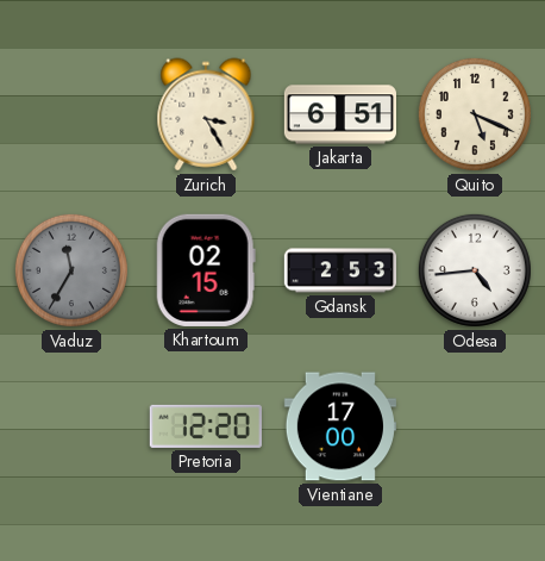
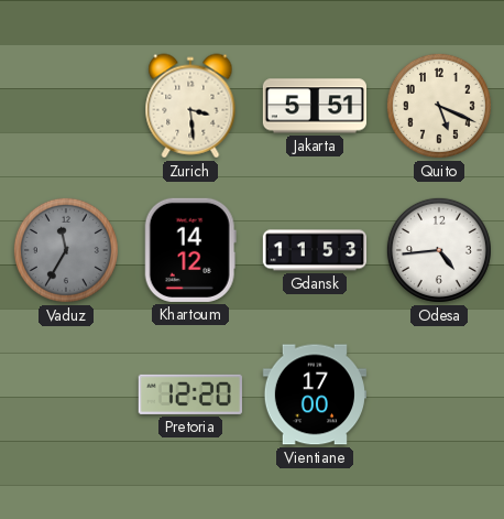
Zurich: 3:25 -> 3:29
Jakarta: 6:51 -> 5:51
Khartoum: 02:15 -> 14:12
Gdansk: 2:53 -> 11:53
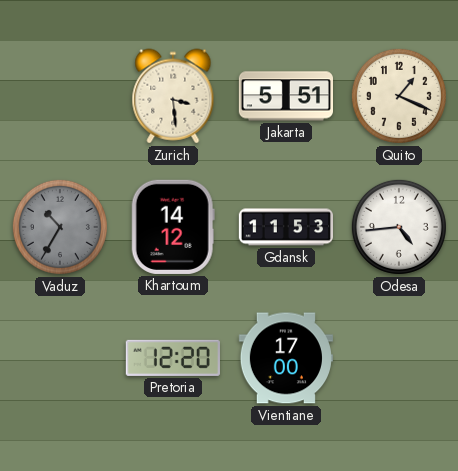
Quito: 5:19 -> 1:19
Vaduz: 11:35 -> 10:35
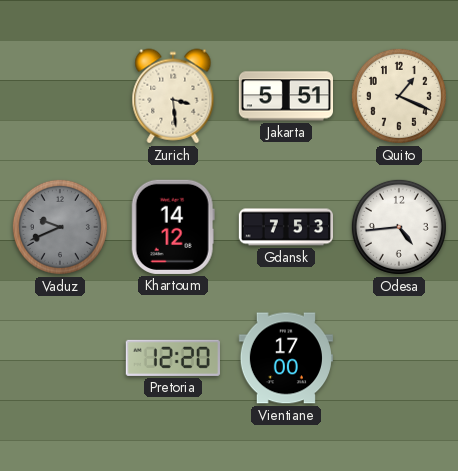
Vaduz: 10:35 -> 9:41
Gdansk: 11:53 -> 7:53
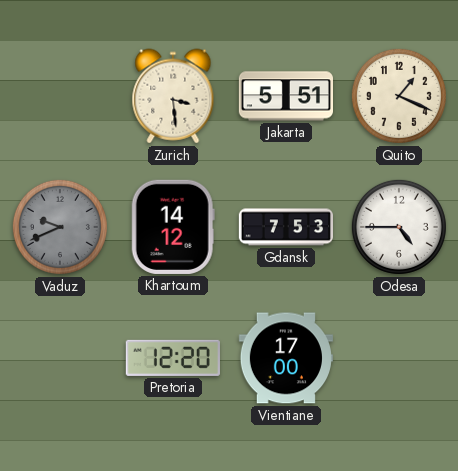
Odesa: 4:44 -> 4:45
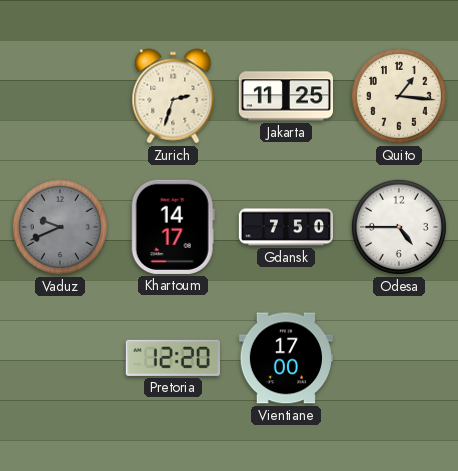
Zurich: 3:29 -> 2:33
Jakarta: 5:51 -> 11:25
Quito: 1:19 -> 1:16
Khartoum: 14:12 -> 14:17
Gdansk: 7:53 -> 7:50
